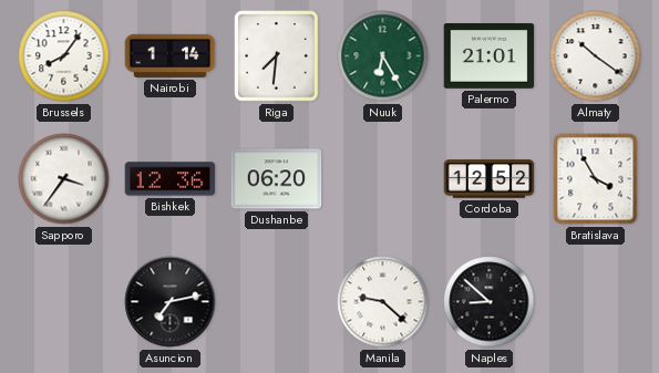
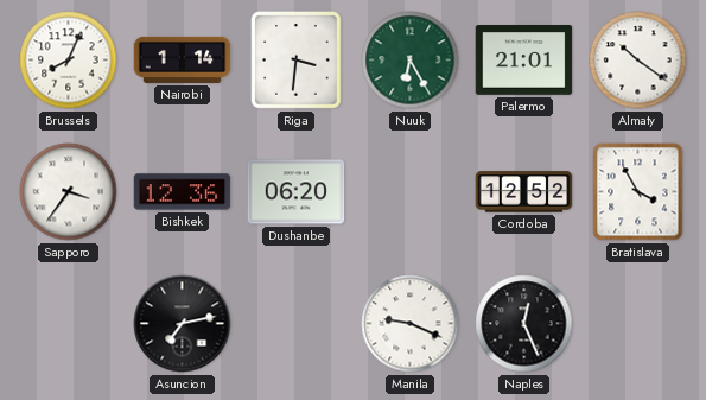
Brussels: 8:06 -> 8:04
Riga: 7:31 -> 3:31
Manila: 9:22 -> 9:19
Naples: 8:52 -> 12:26
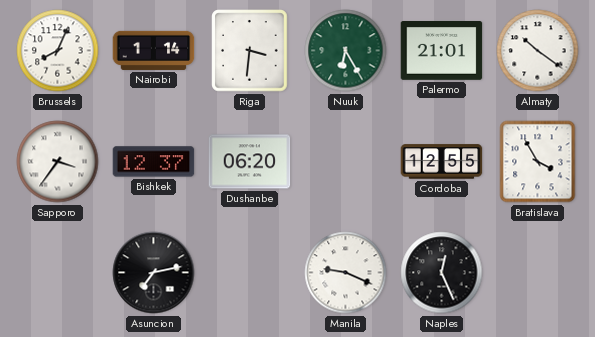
Bishkek: 12:36 -> 12:37
Cordoba: 12:52 -> 12:55
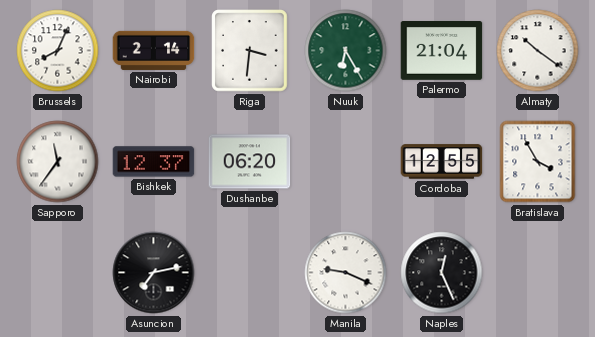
Nairobi: 1:14 -> 2:14
Palermo: 21:01 -> 21:04
Sapporo: 3:36 -> 11:36
